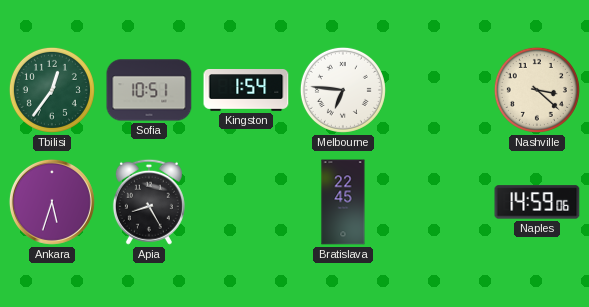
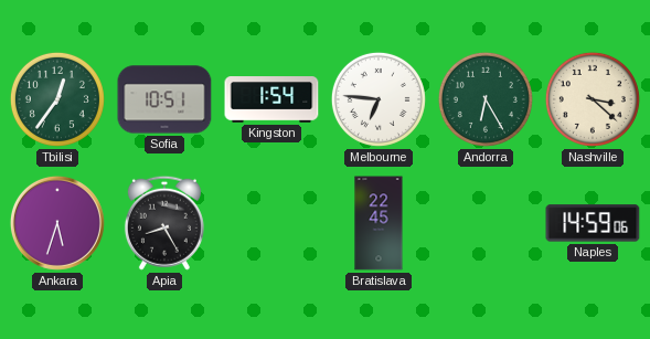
Andorra: none -> 6:25
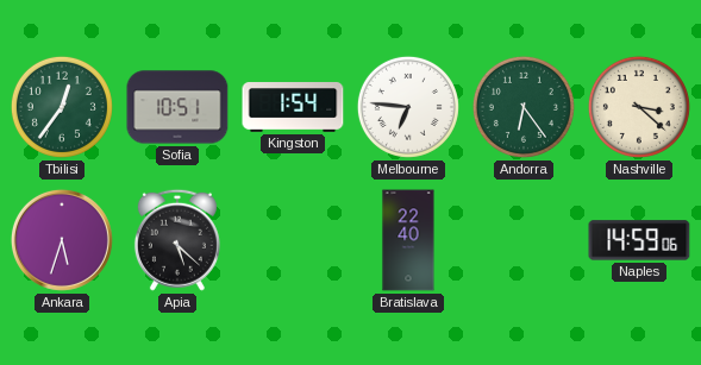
Andorra: 6:25 -> 6:24
Apia: 8:25 -> 5:22
Bratislava: 22:45 -> 22:40
